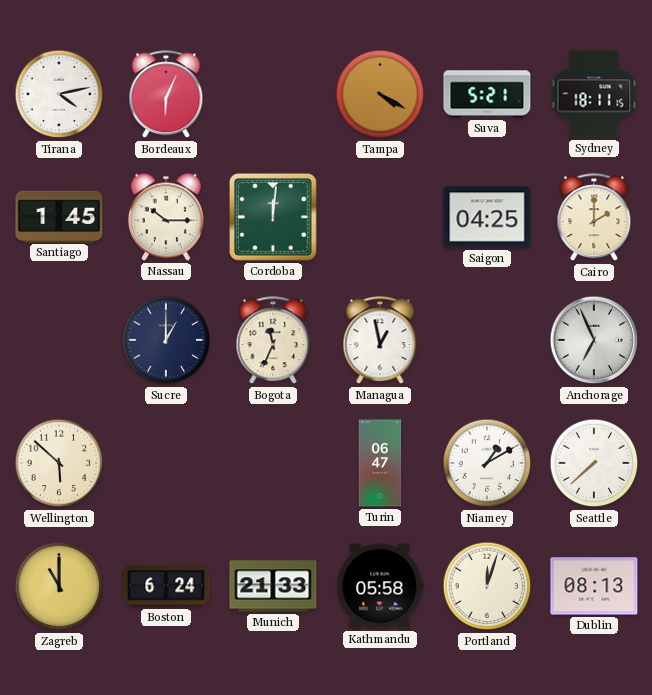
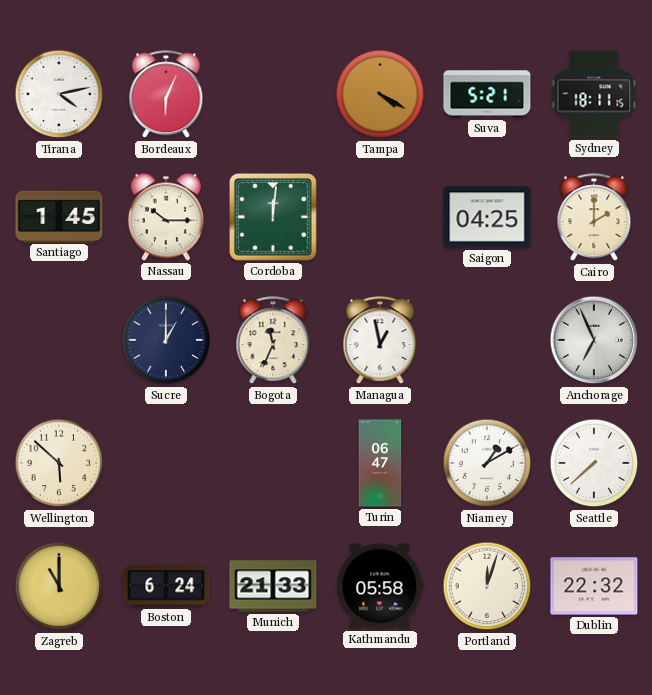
Dublin: 08:13 -> 22:32
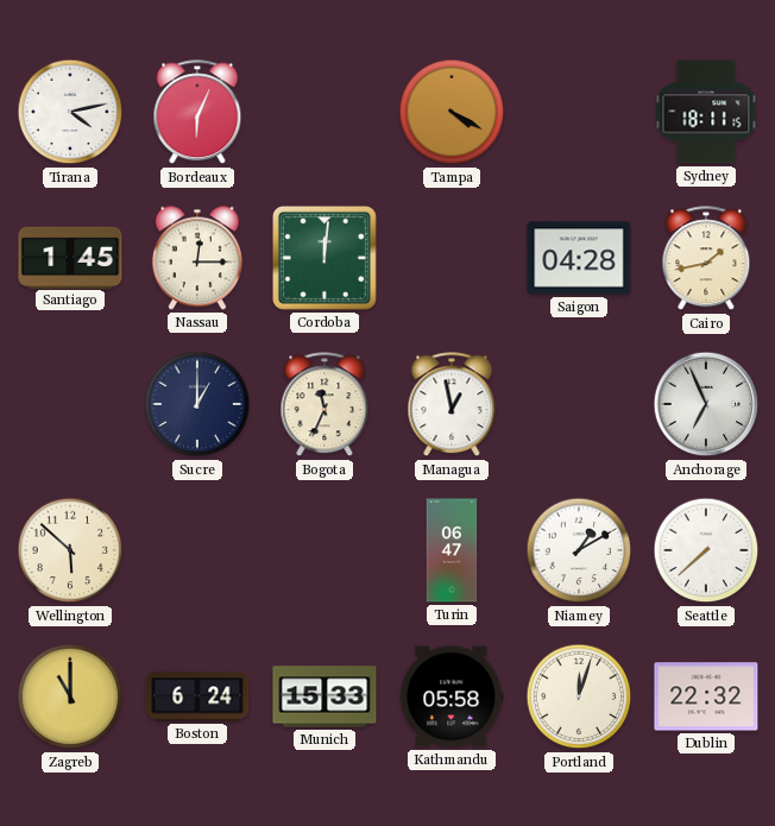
Suva: 5:21 -> none
Nassau: 10:15 -> 12:15
Saigon: 04:25 -> 04:28
Cairo: 2:00 -> 1:43
Munich: 21:33 -> 15:33
